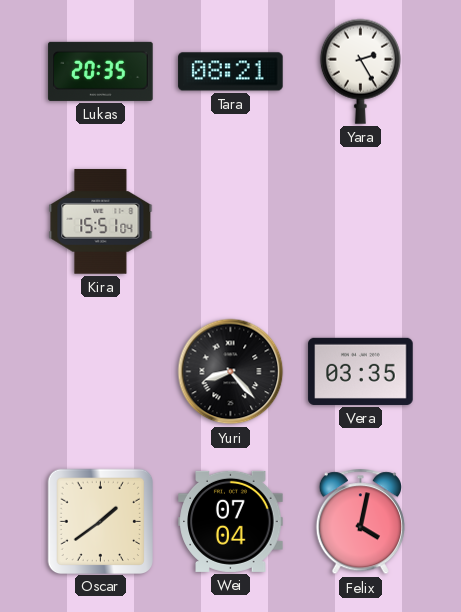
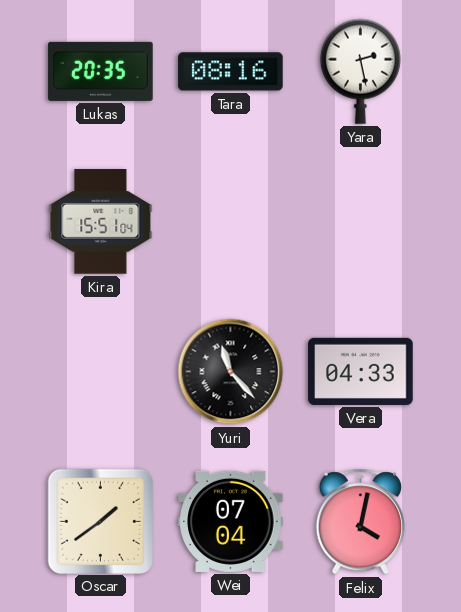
Tara: 08:21 -> 08:16
Yara: 2:25 -> 2:28
Yuri: 8:23 -> 11:23
Vera: 03:35 -> 04:33
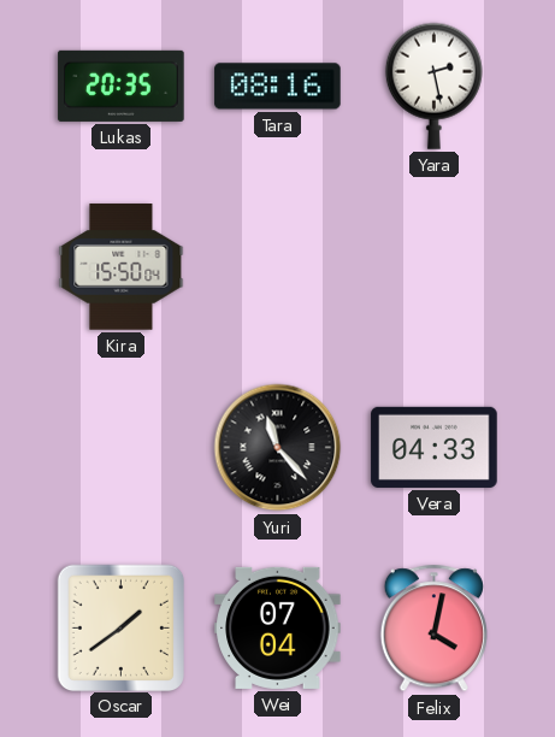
Kira: 15:51 -> 15:50
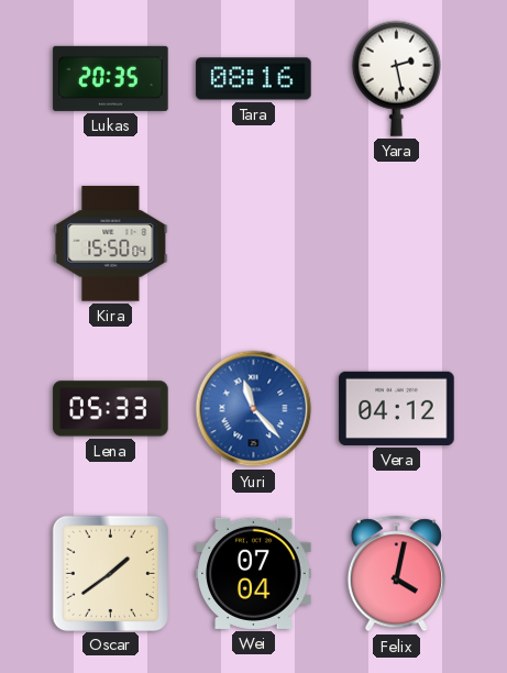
Lena: none -> 05:33
Yuri dial: black -> blue
Vera: 04:33 -> 04:12
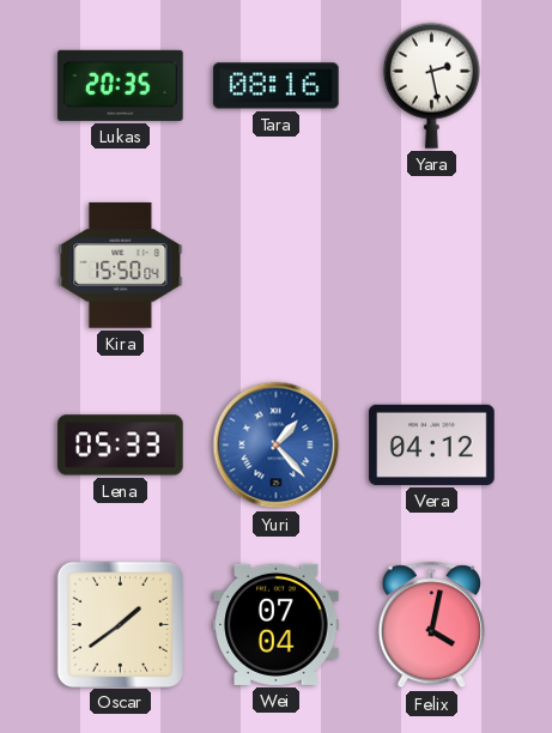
Yuri: 11:23 -> 1:23
